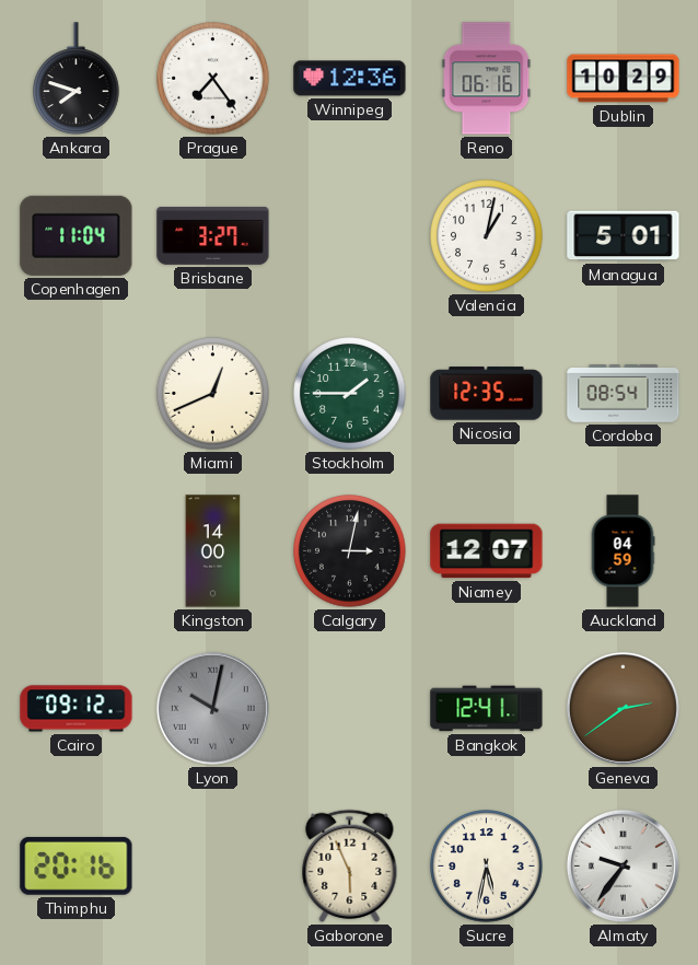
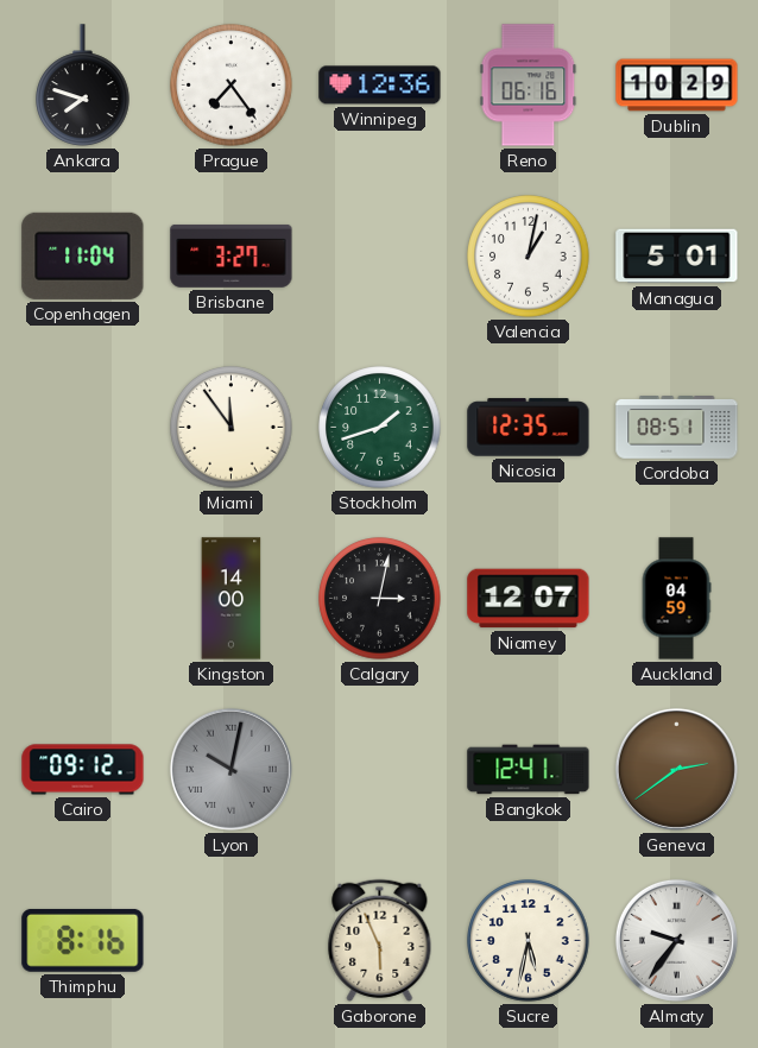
Miami: 12:41 -> 11:54
Stockholm: 1:45 -> 1:42
Cordoba: 08:54 -> 08:51
Thimphu: 20:16 -> 8:16
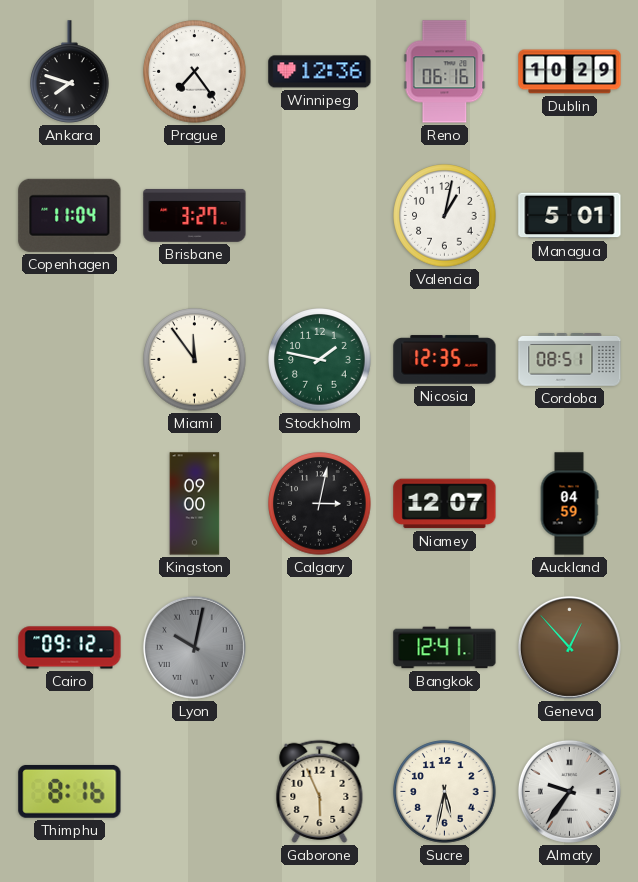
Stockholm: 1:42 -> 1:47
Kingston: 14:00 -> 09:00
Geneva: 2:39 -> 12:53
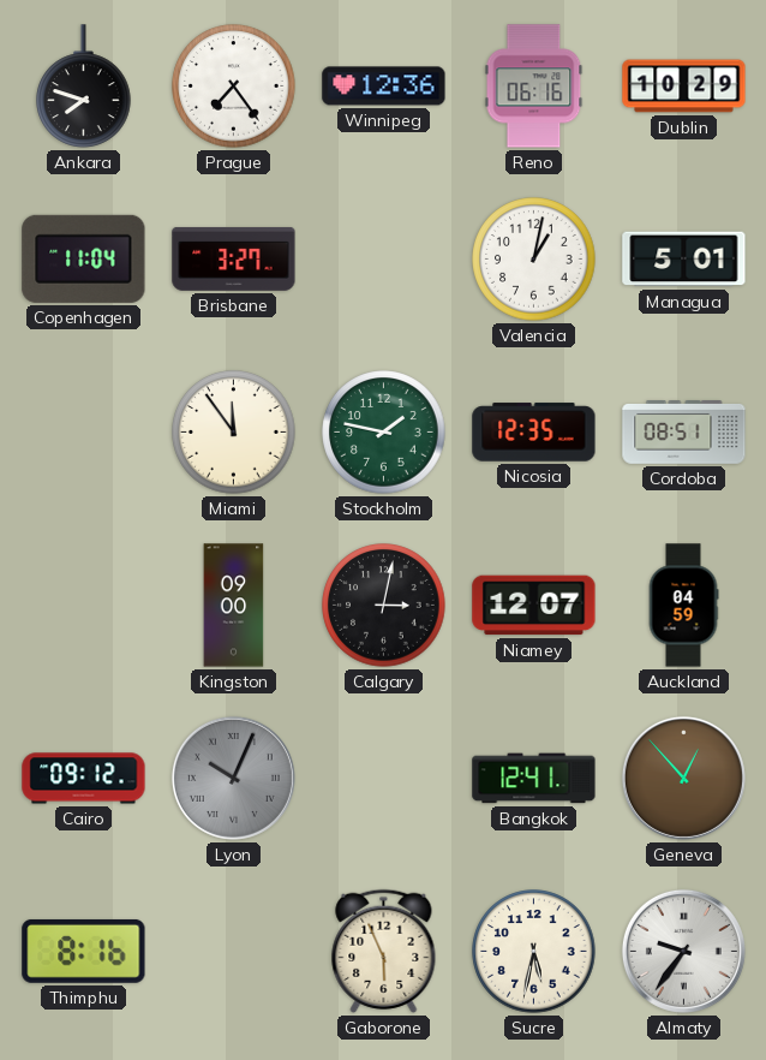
Lyon: 10:02 -> 10:04
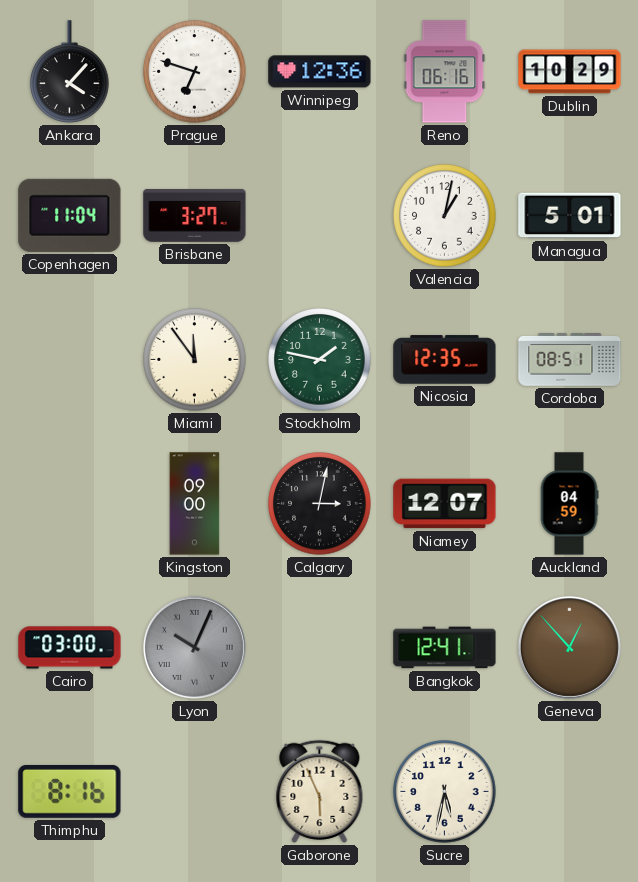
Ankara: 7:48 -> 4:07
Prague: 7:24 -> 6:48
Cairo: 09:12 -> 03:00
Almaty: 9:36 -> none
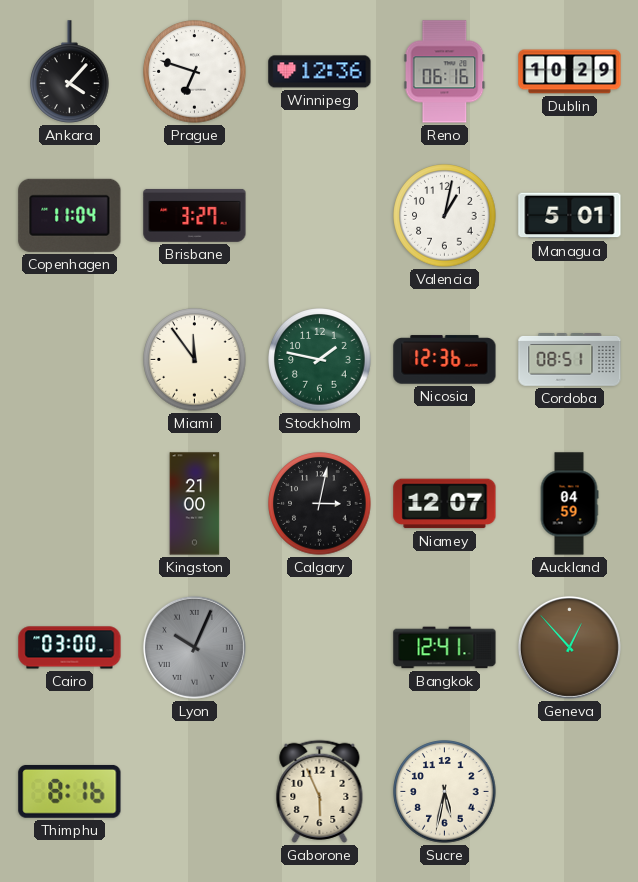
Nicosia: 12:35 -> 12:36
Kingston: 09:00 -> 21:00
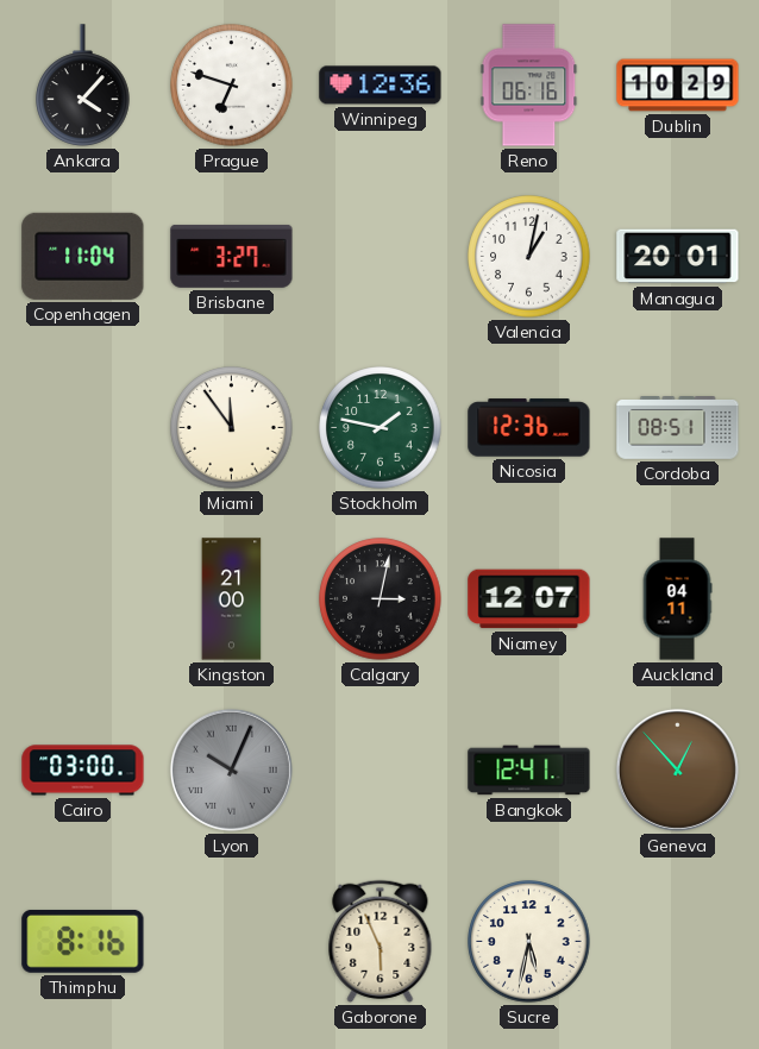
Managua: 5:01 -> 20:01
Auckland: 04:59 -> 04:11
